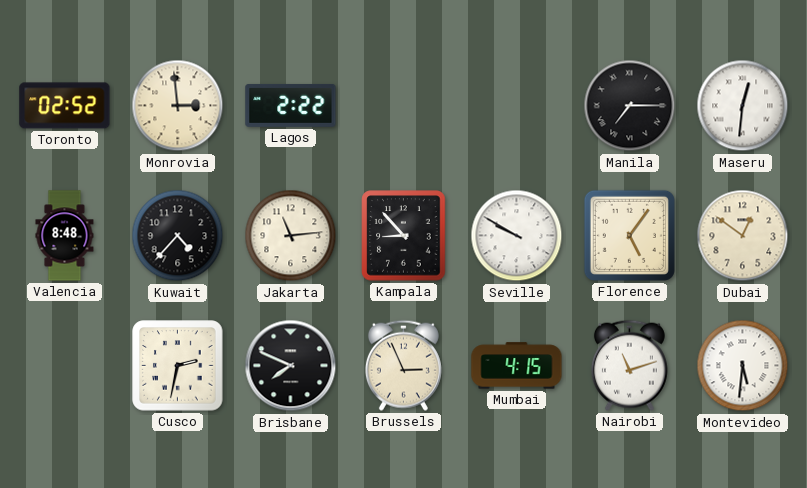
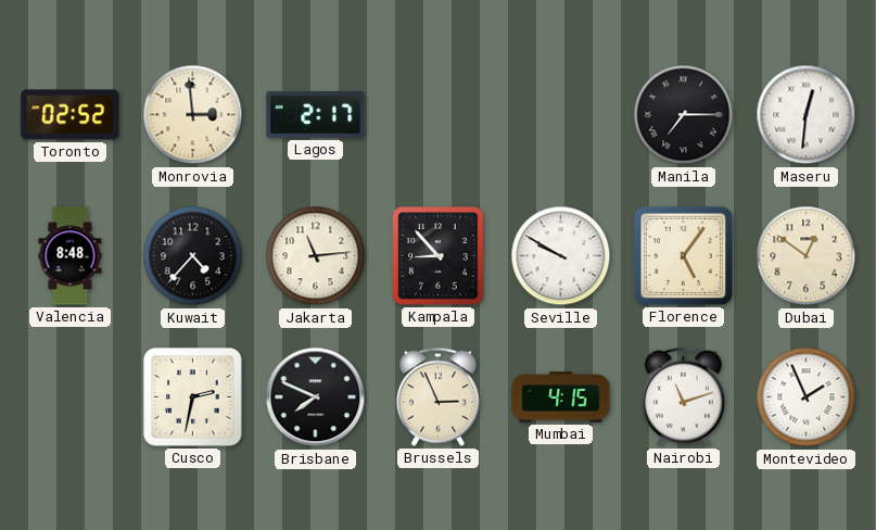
Lagos: 2:22 -> 2:17
Montevideo: 5:31 -> 1:56
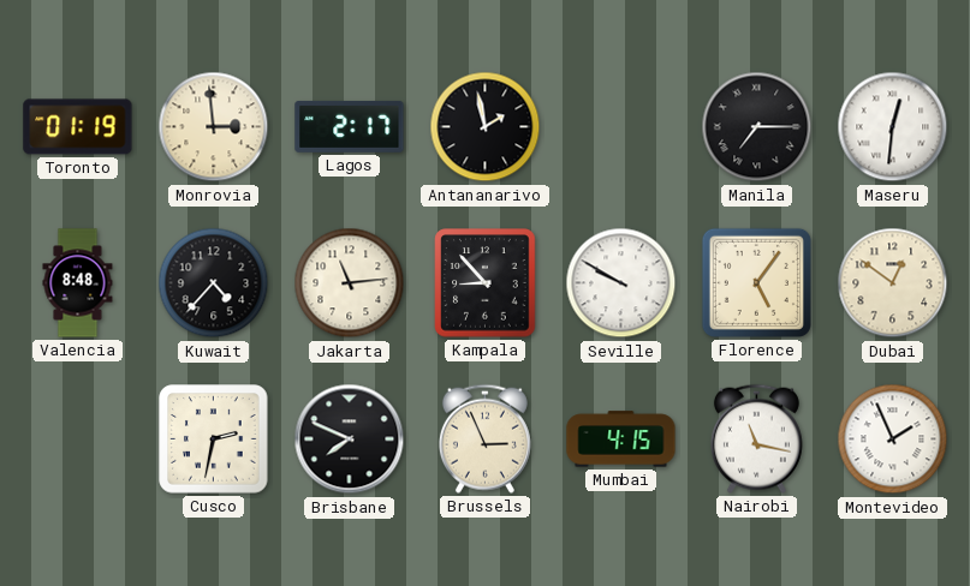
Toronto: 02:52 -> 01:19
Antananarivo: none -> 1:58
Nairobi: 11:12 -> 11:17
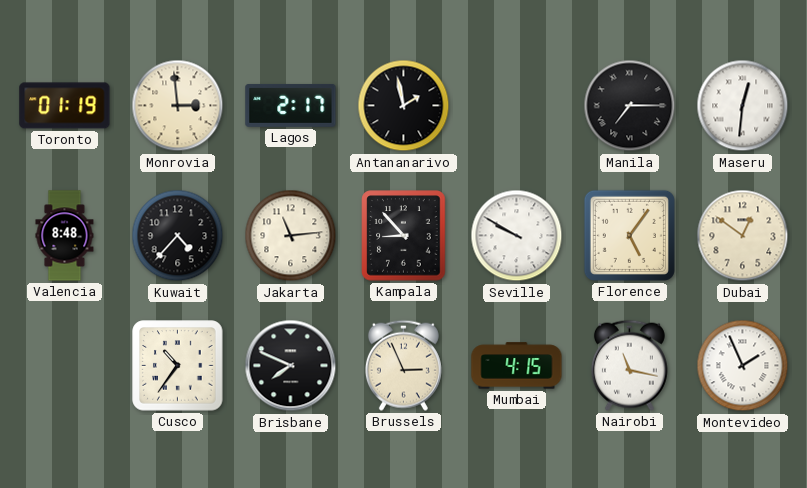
Cusco: 2:32 -> 10:36
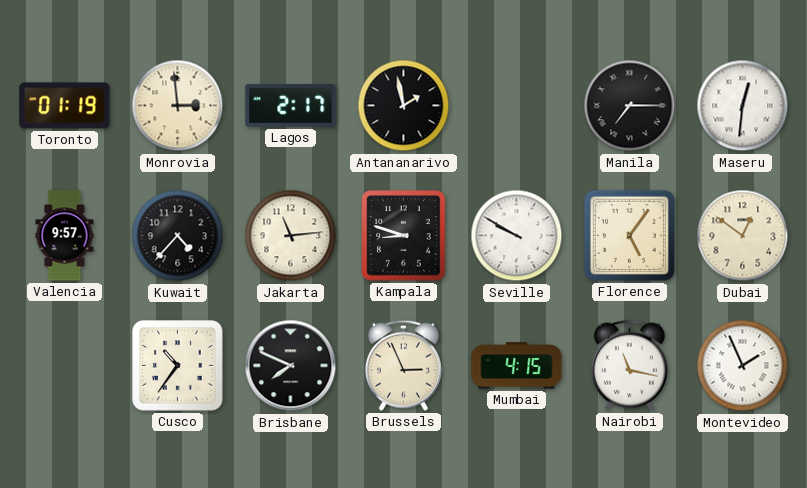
Valencia: 8:48 -> 9:57
Kampala: 8:53 -> 8:48
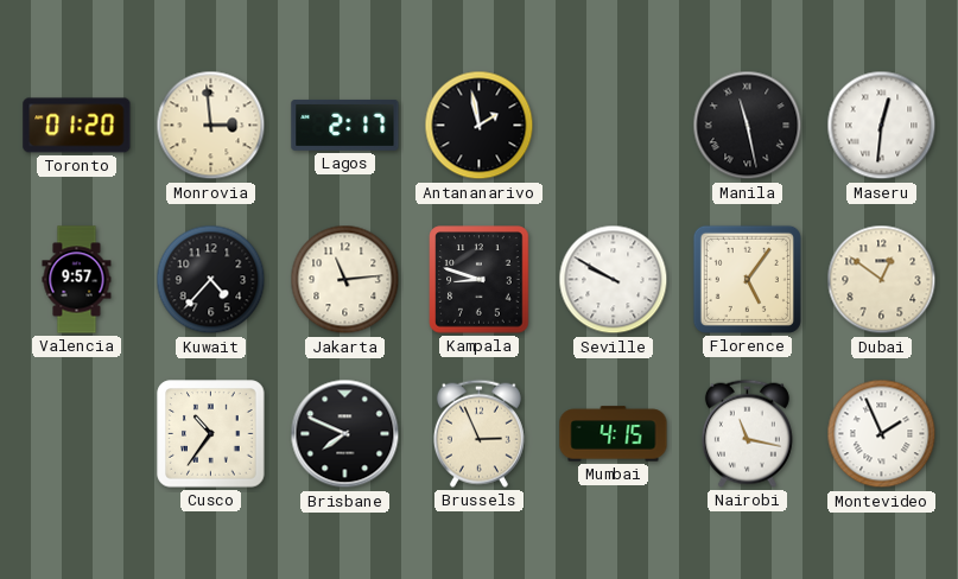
Toronto: 01:19 -> 01:20
Manila: 7:15 -> 11:28
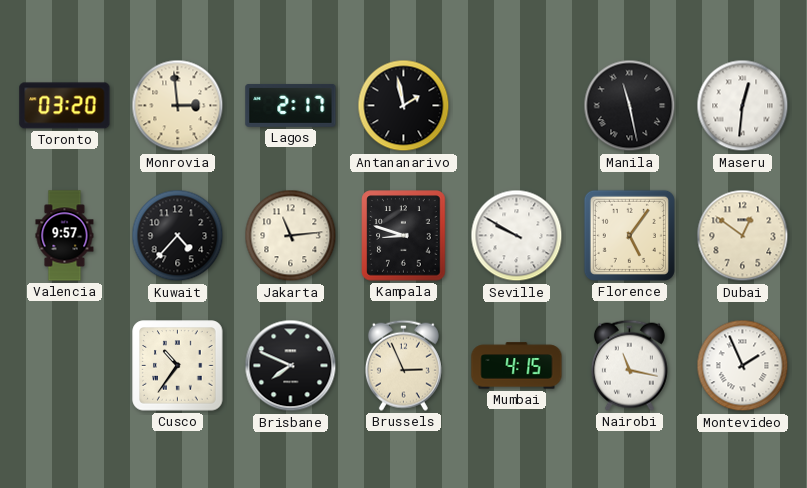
Toronto: 01:20 -> 03:20
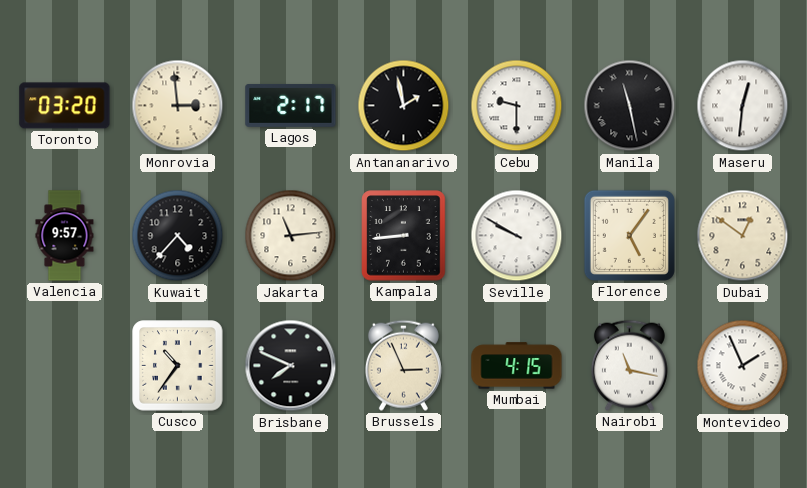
Cebu: none -> 9:30
Kampala: 8:48 -> 8:44
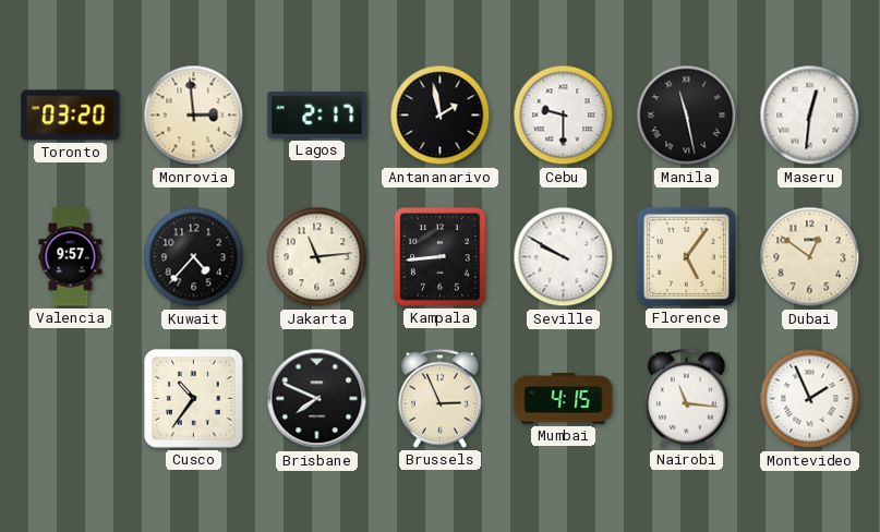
Nairobi: 11:17 -> 11:16
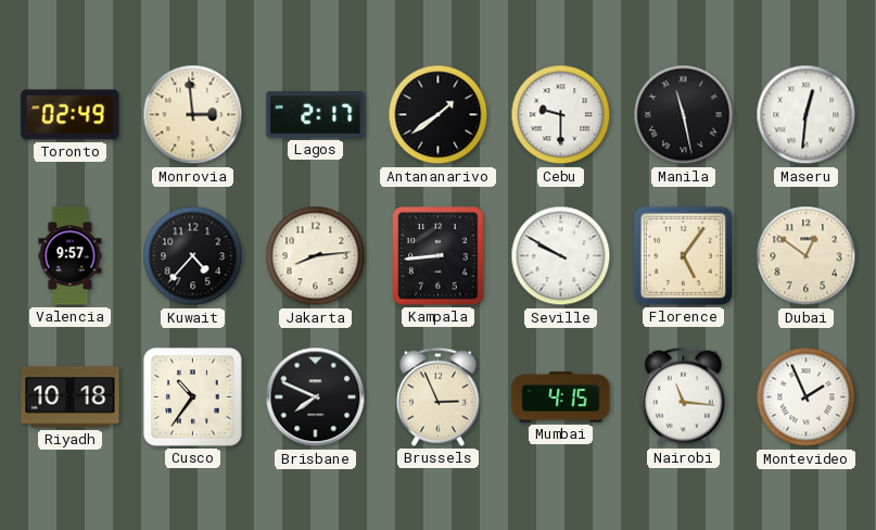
Toronto: 03:20 -> 02:49
Antananarivo: 1:58 -> 1:39
Jakarta: 11:14 -> 8:14
Riyadh: none -> 10:18
